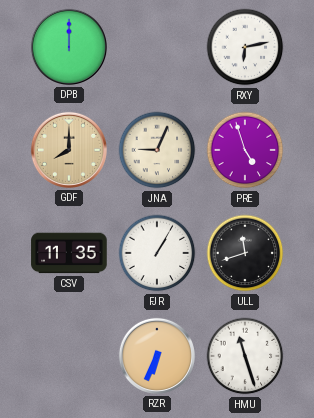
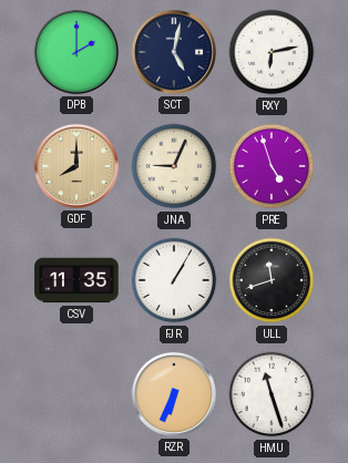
DPB: 12:00 -> 2:00
SCT: none -> 5:02
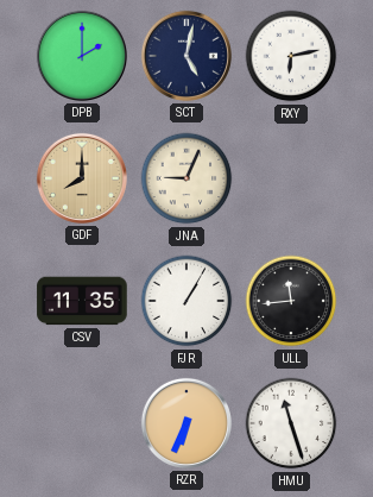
PRE: 4:57 -> none
ULL: 11:42 -> 11:44
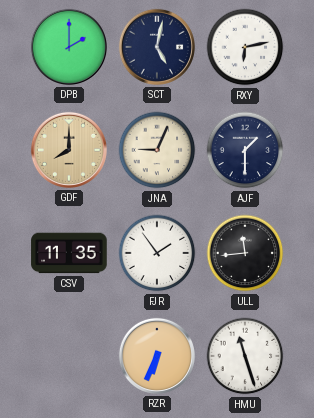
AJF: none -> 1:30
FJR: 1:05 -> 1:54
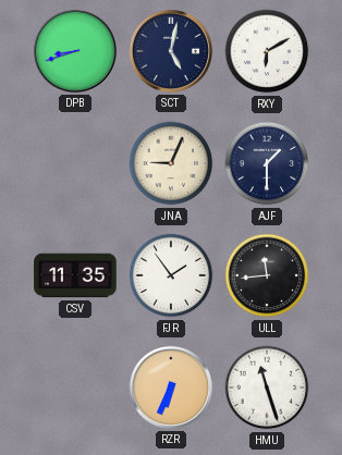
DPB: 2:00 -> 8:42
RXY: 6:13 -> 6:10
GDF: 8:00 -> none
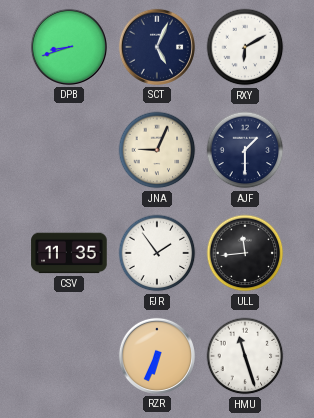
SCT: 5:02 -> 5:04
